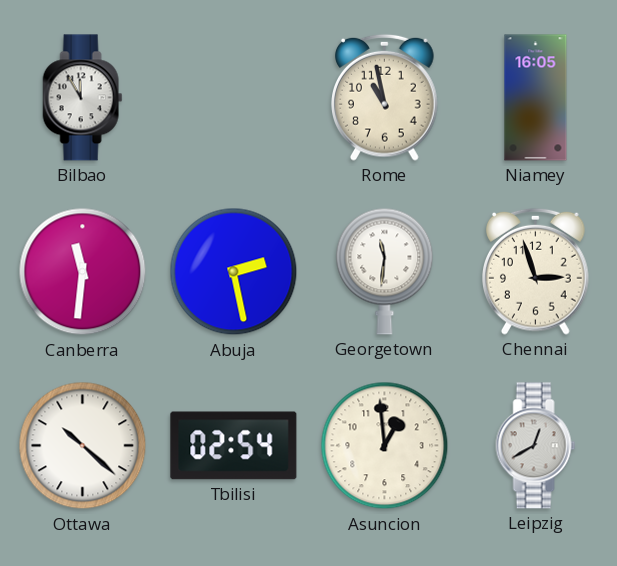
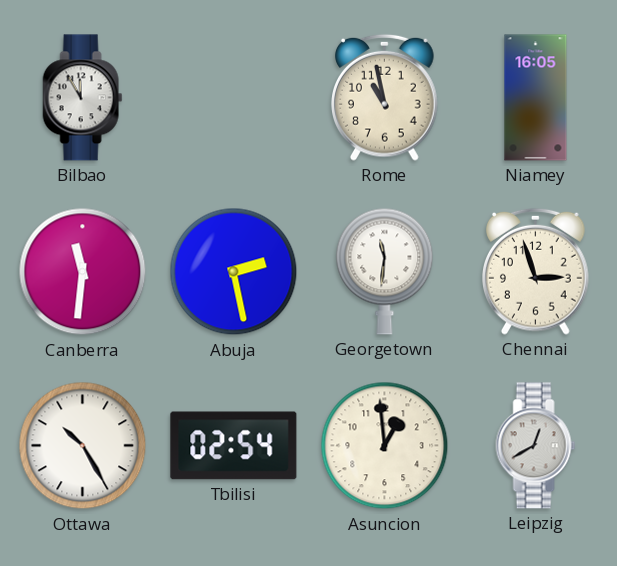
Ottawa: 10:22 -> 10:25
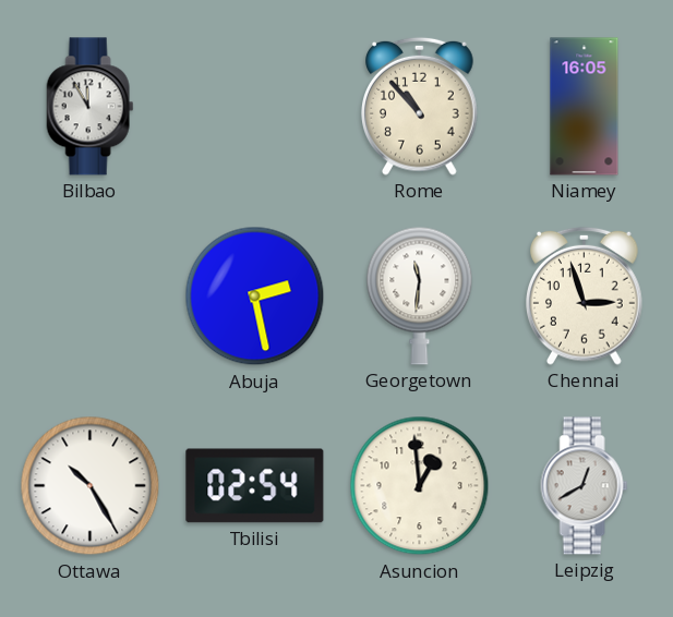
Rome: 10:58 -> 10:53
Canberra: 11:31 -> none
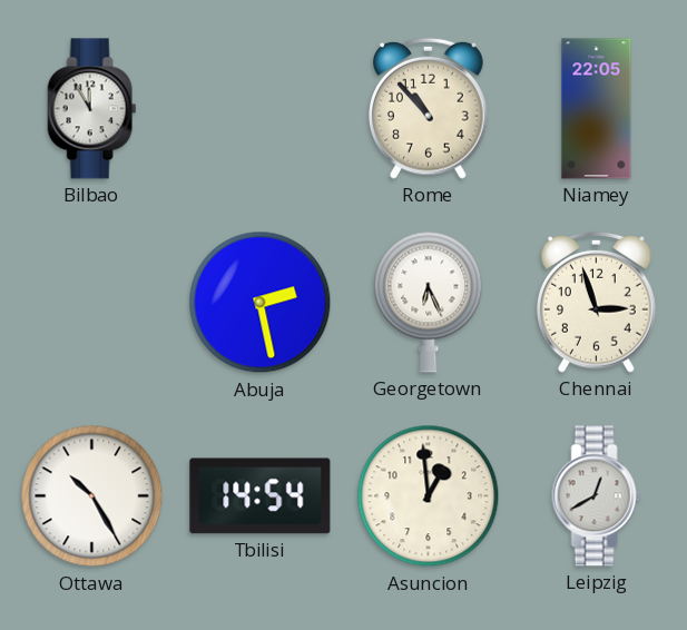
Niamey: 16:05 -> 22:05
Georgetown: 11:31 -> 6:26
Tbilisi: 02:54 -> 14:54
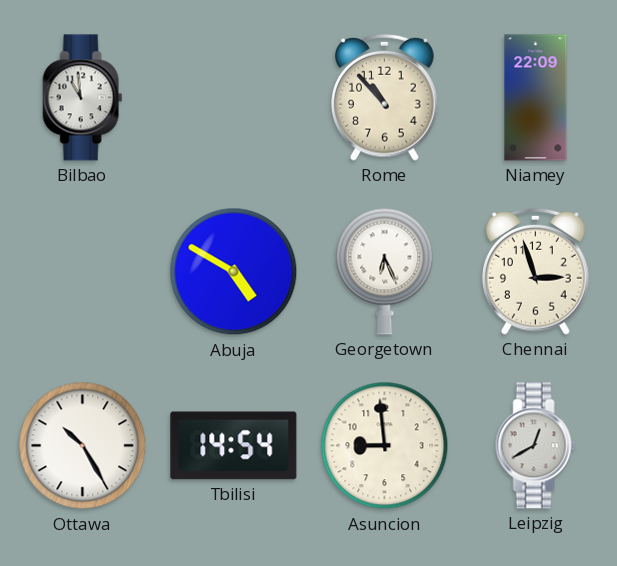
Bilbao: 11:55 -> 10:59
Niamey: 22:05 -> 22:09
Abuja: 2:28 -> 4:50
Asuncion: 12:59 -> 8:59
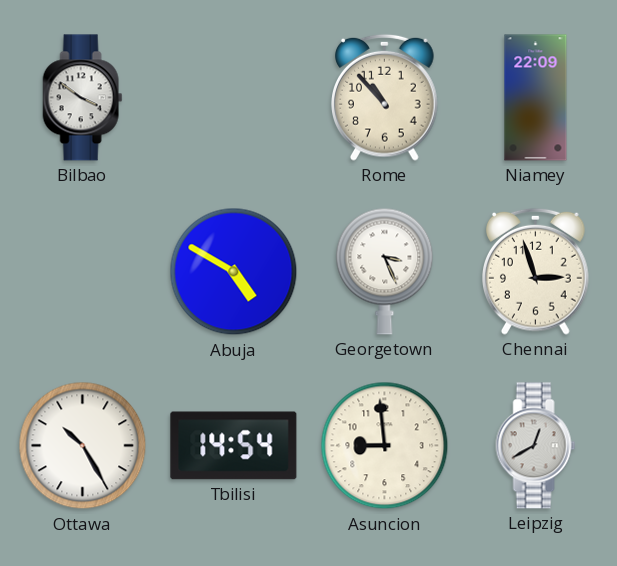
Bilbao: 10:59 -> 3:51
Georgetown: 6:26 -> 3:26
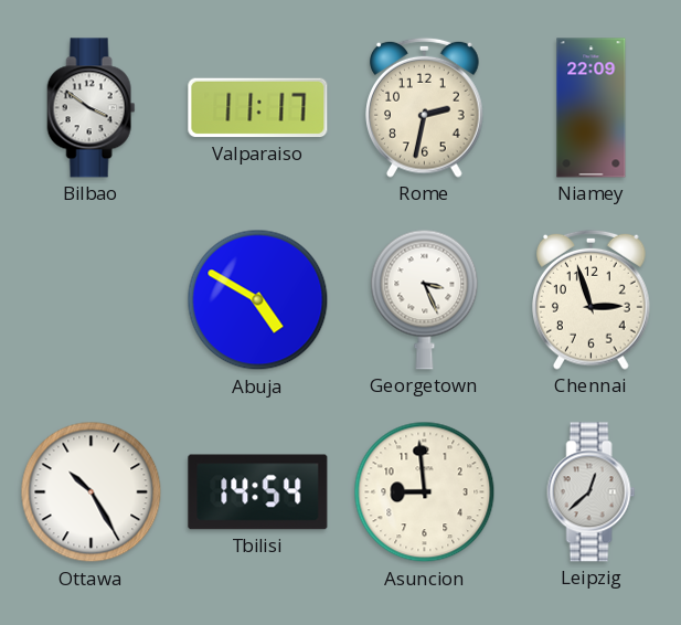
Valparaiso: none -> 11:17
Rome: 10:53 -> 2:32
Leipzig: 12:40 -> 12:38
